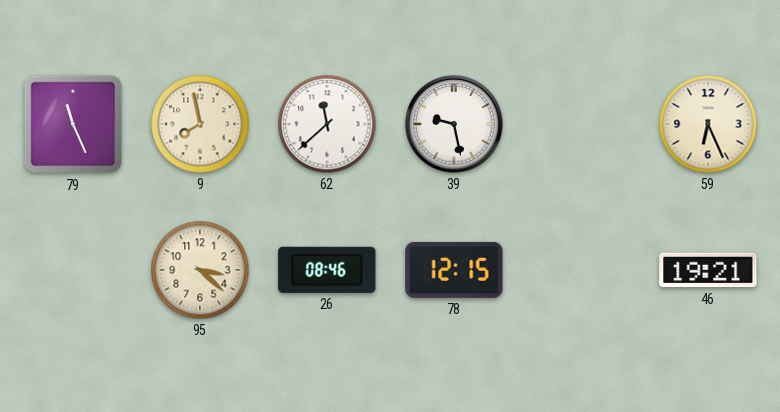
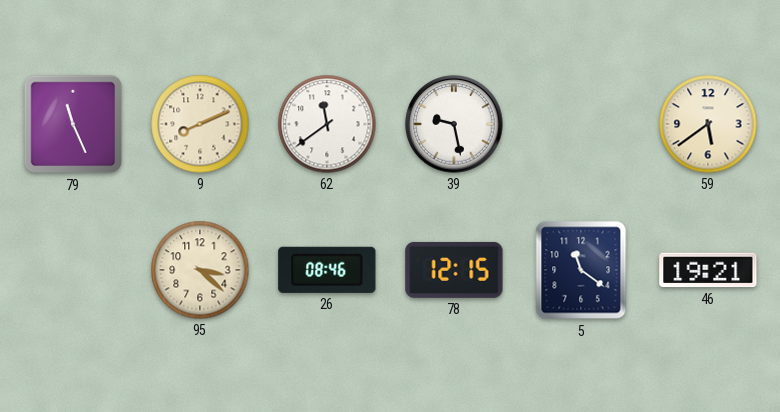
9: 7:58 -> 8:11
62: 11:38 -> 11:39
59: 6:26 -> 5:39
5: none -> 11:21
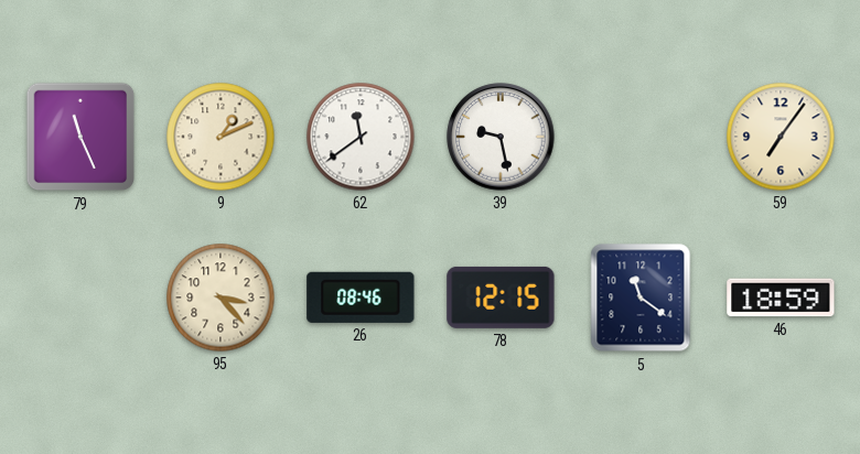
9: 8:11 -> 1:11
59: 5:39 -> 7:06
95: 3:22 -> 3:23
46: 19:21 -> 18:59
